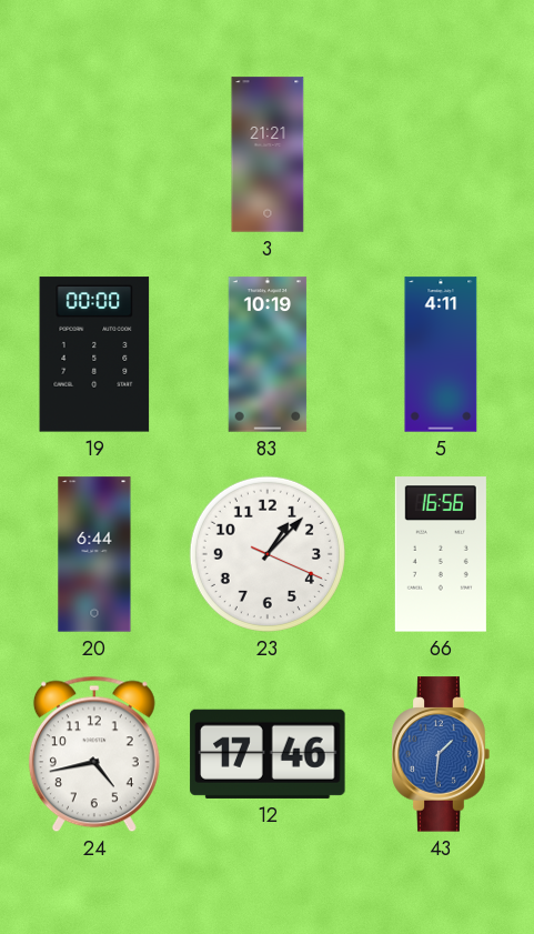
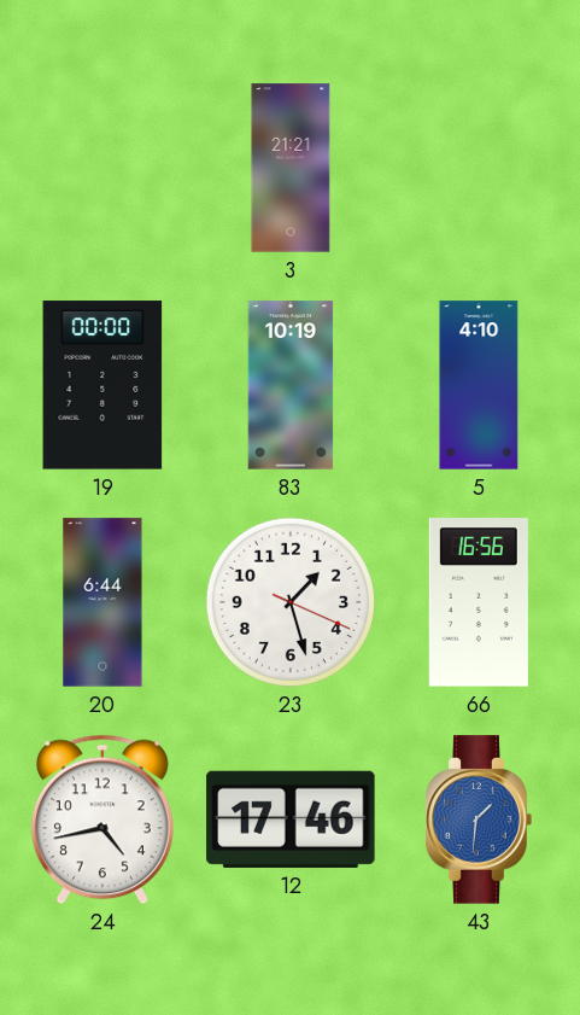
5: 4:11 -> 4:10
23: 1:07 -> 1:27
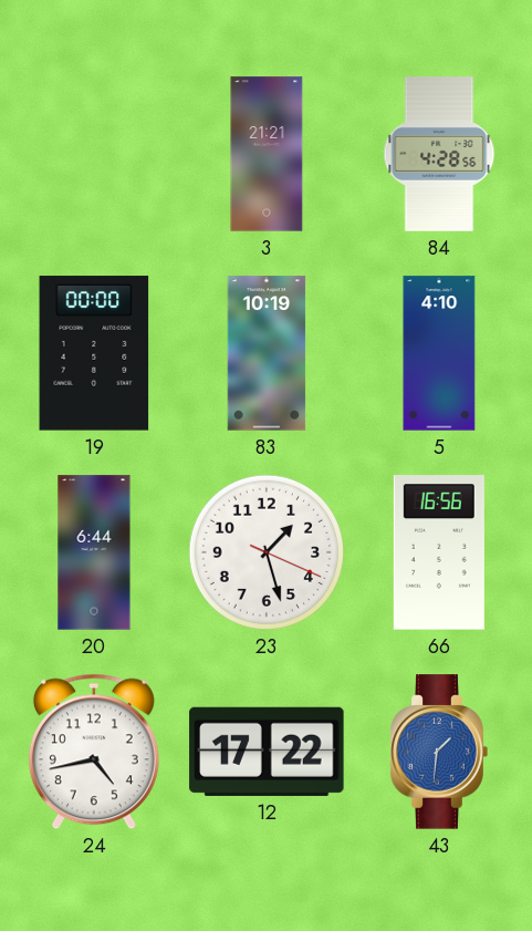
84: none -> 4:28
12: 17:46 -> 17:22
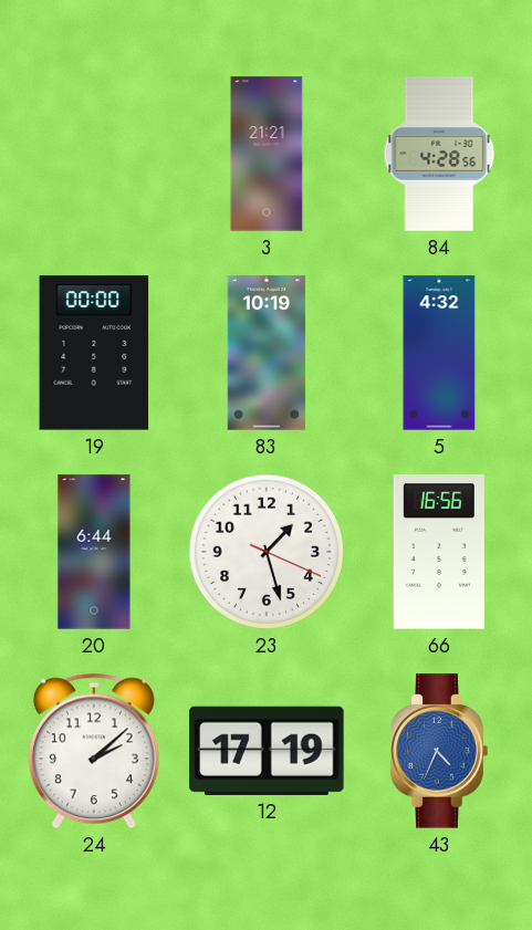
5: 4:10 -> 4:32
24: 4:43 -> 2:08
12: 17:22 -> 17:19
43: 1:31 -> 4:34
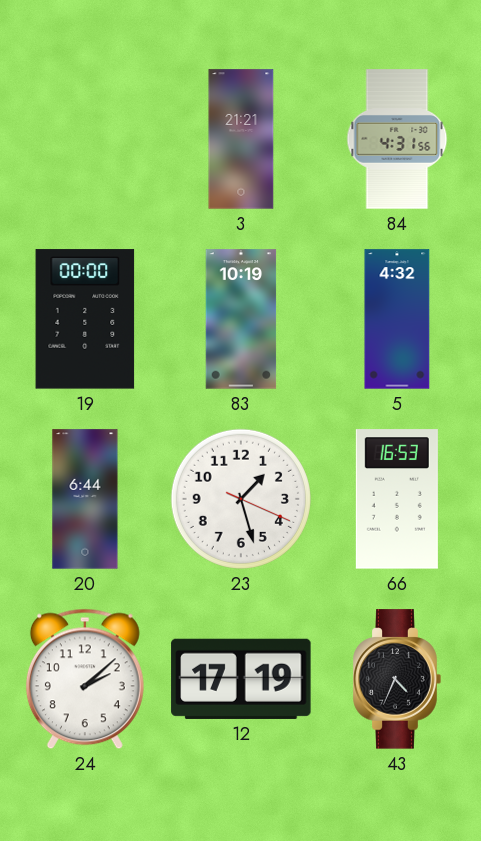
84: 4:28 -> 4:31
66: 16:56 -> 16:53
43 dial: blue -> black
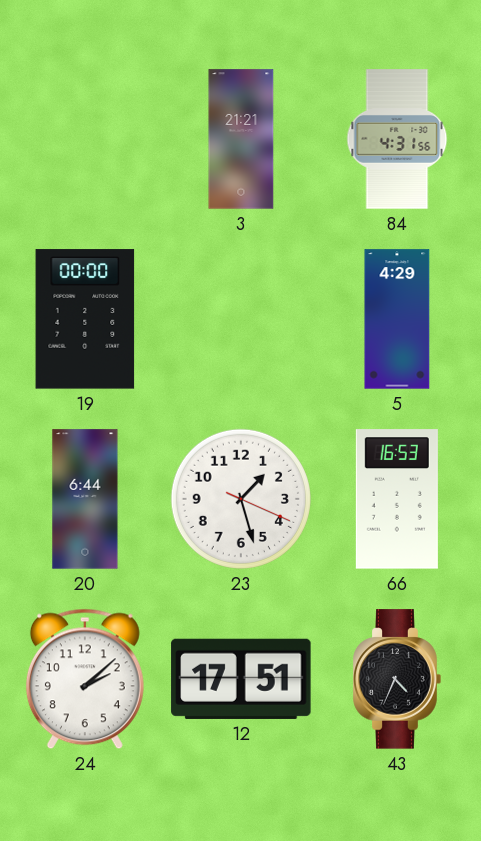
83: 10:19 -> none
5: 4:32 -> 4:29
12: 17:19 -> 17:51
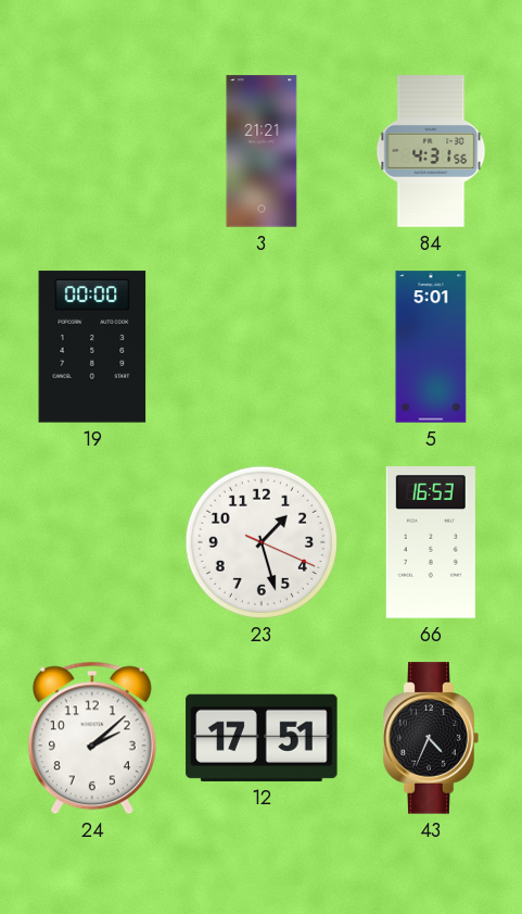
5: 4:29 -> 5:01
20: 6:44 -> none
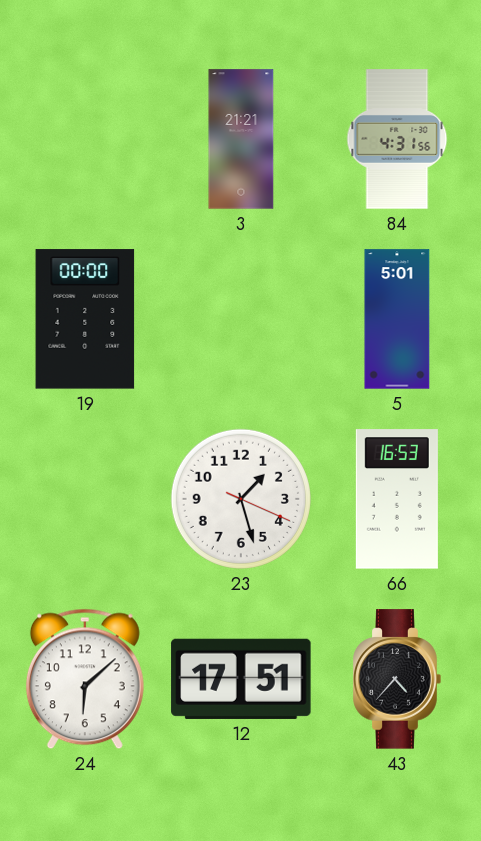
24: 2:08 -> 6:08
43: 4:34 -> 4:37
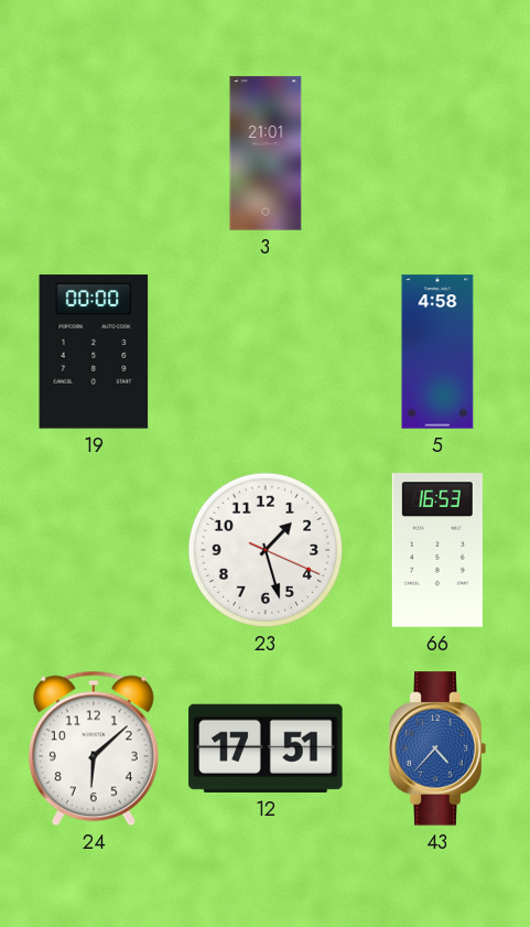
3: 21:21 -> 21:01
84: 4:31 -> none
5: 5:01 -> 4:58
43 dial: black -> blue
